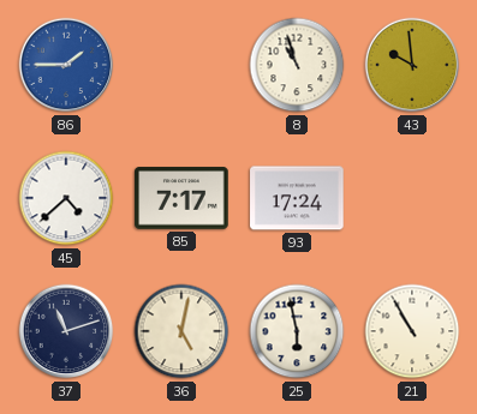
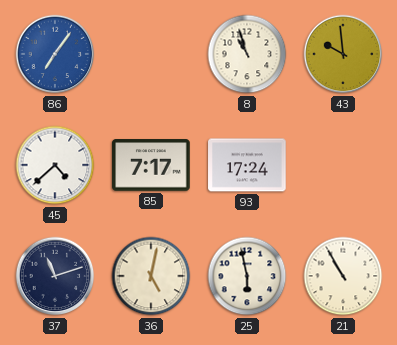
86: 1:45 -> 7:06
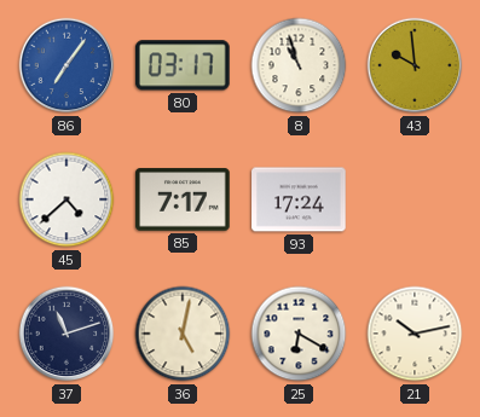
80: none -> 03:17
25: 5:58 -> 6:20
21: 10:55 -> 10:13
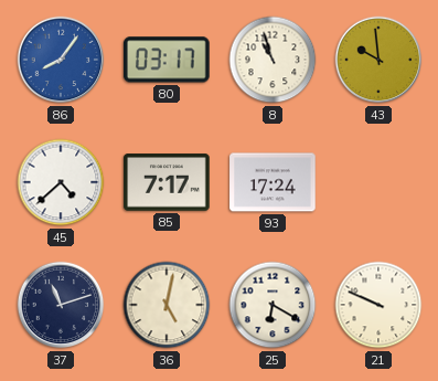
86: 7:06 -> 8:06
21: 10:13 -> 9:49
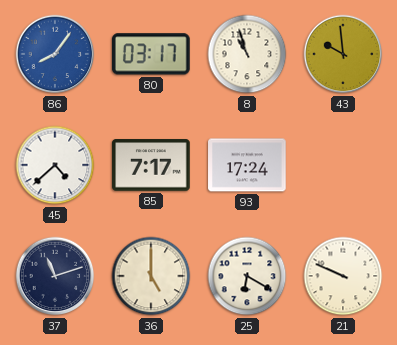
36: 5:02 -> 5:00
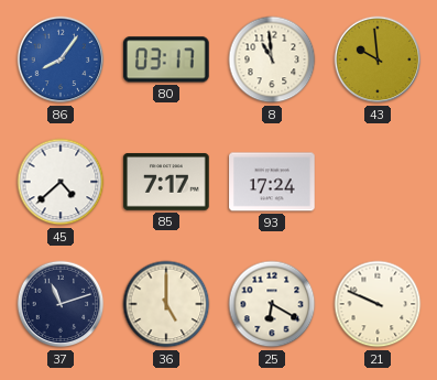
8: 10:57 -> 10:59
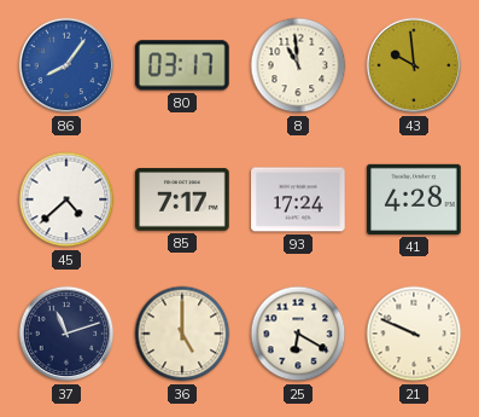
41: none -> 4:28
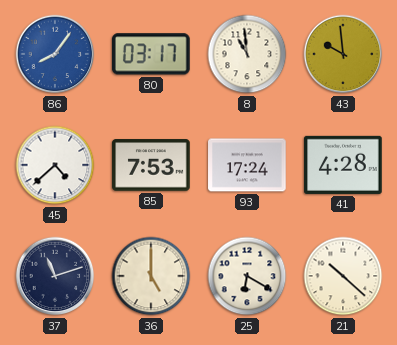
85: 7:17 -> 7:53
21: 9:49 -> 10:22
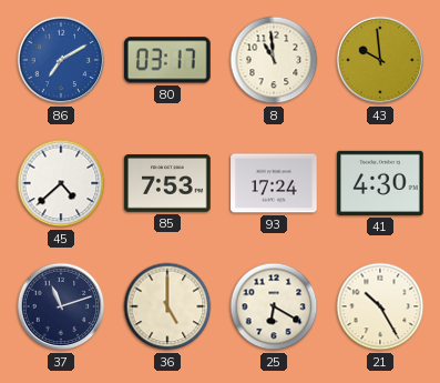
86: 8:06 -> 7:10
41: 4:28 -> 4:30
21: 10:22 -> 10:25
